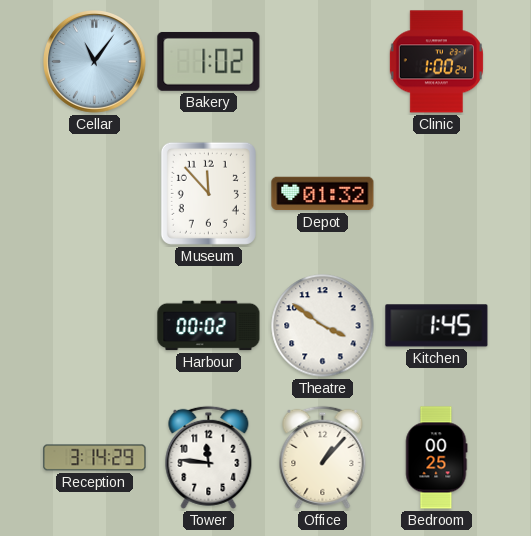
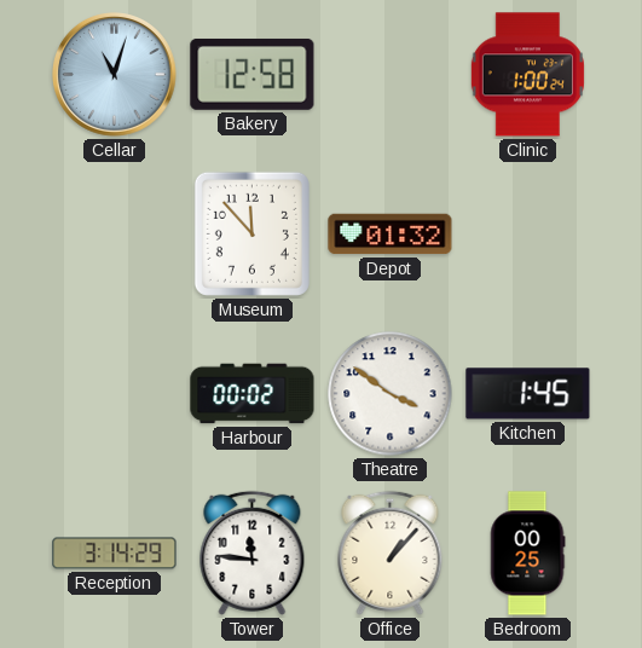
Cellar: 11:06 -> 11:03
Bakery: 1:02 -> 12:58
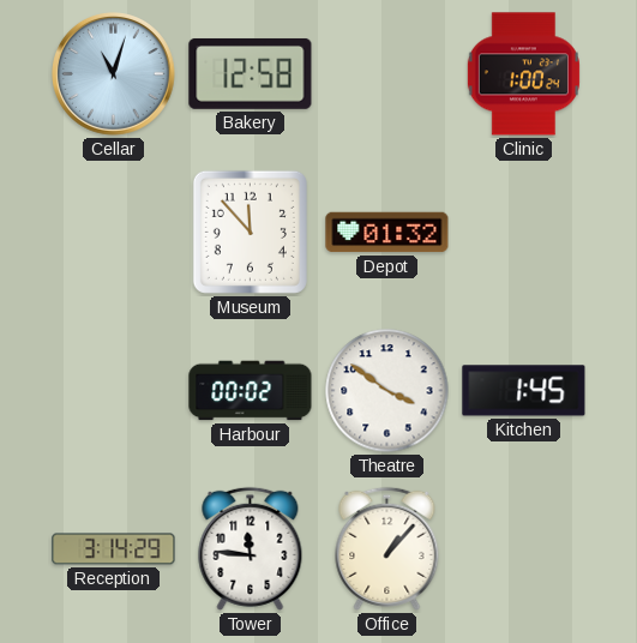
Bedroom: 00:25 -> none
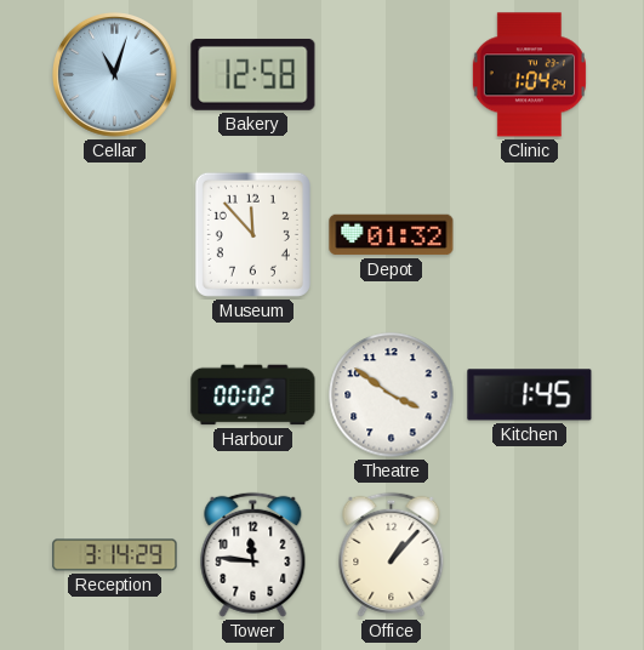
Clinic: 1:00 -> 1:04
